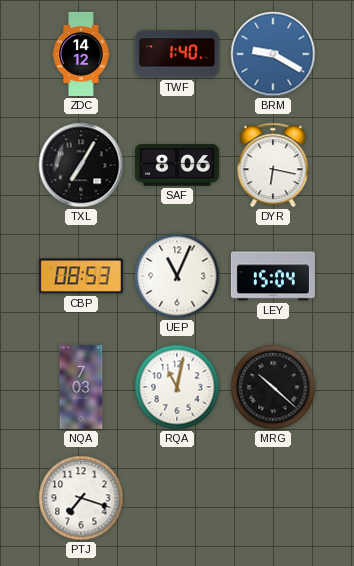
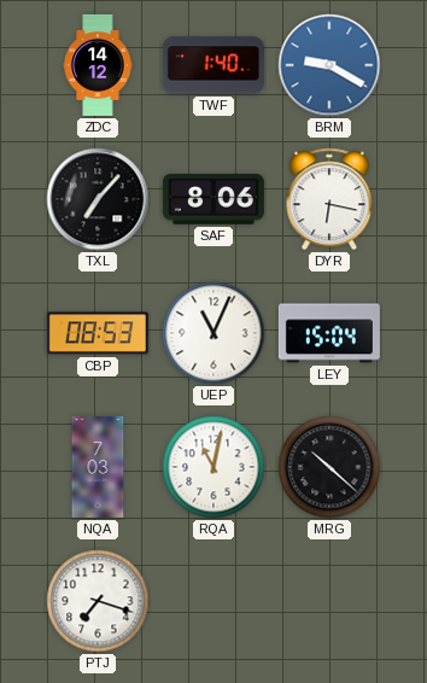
TXL: 7:05 -> 7:07
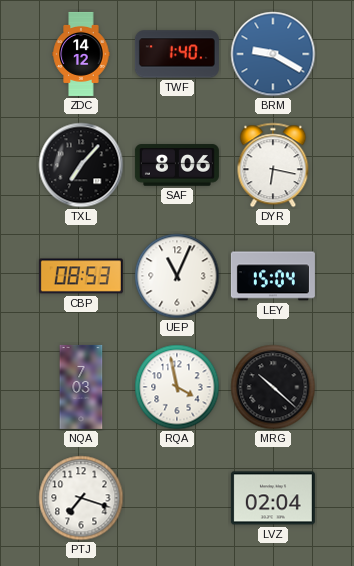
RQA: 11:02 -> 3:58
LVZ: none -> 02:04
